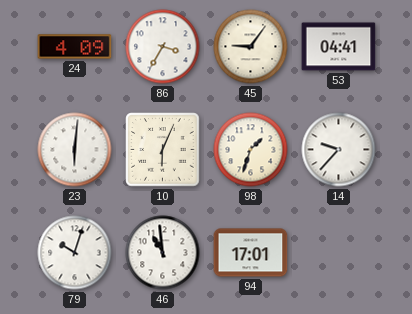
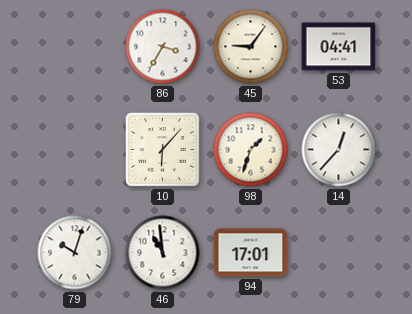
24: 4:09 -> none
23: 6:01 -> none
10: 6:04 -> 6:07
14: 9:37 -> 12:37
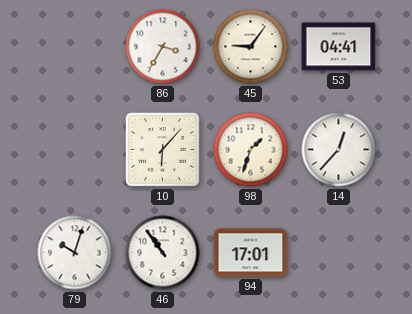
46: 10:59 -> 10:54
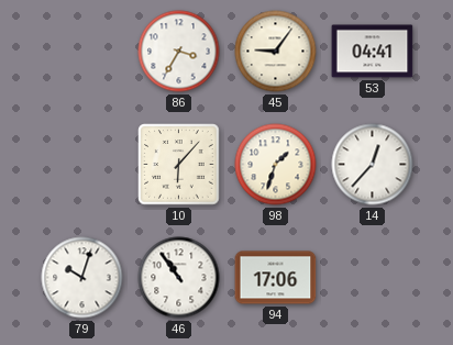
94: 17:01 -> 17:06
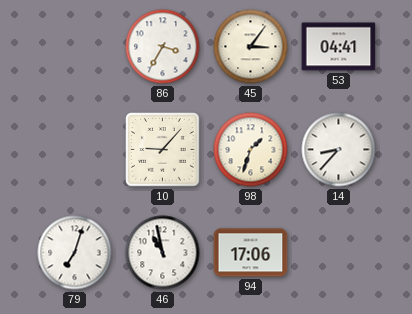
45: 9:06 -> 3:06
10: 6:07 -> 9:07
14: 12:37 -> 8:37
79: 10:03 -> 7:03
46: 10:54 -> 10:58
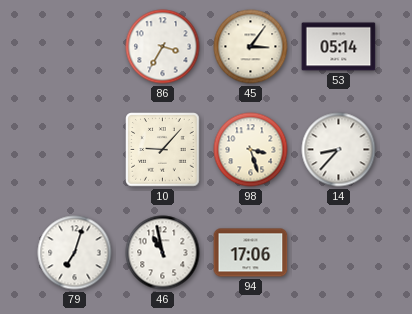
53: 04:41 -> 05:14
98: 1:33 -> 3:27
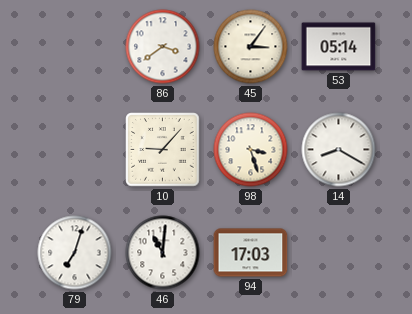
86: 3:35 -> 3:39
14: 8:37 -> 8:20
46: 10:58 -> 11:01
94: 17:06 -> 17:03
